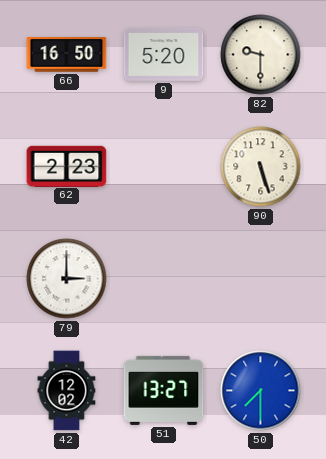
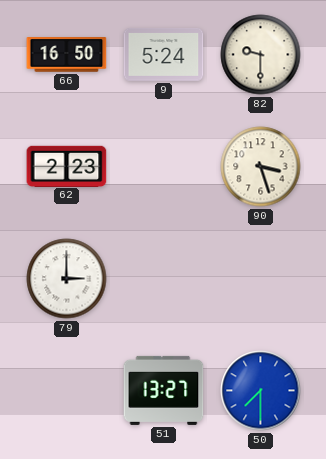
9: 5:20 -> 5:24
90: 5:27 -> 3:27
42: 12:02 -> none
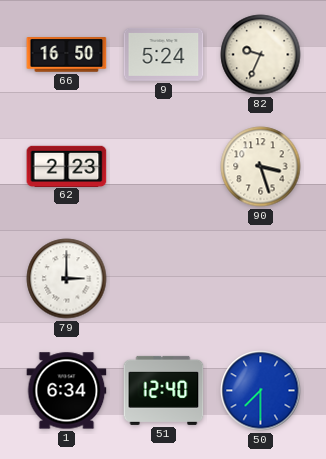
82: 9:30 -> 9:34
1: none -> 6:34
51: 13:27 -> 12:40
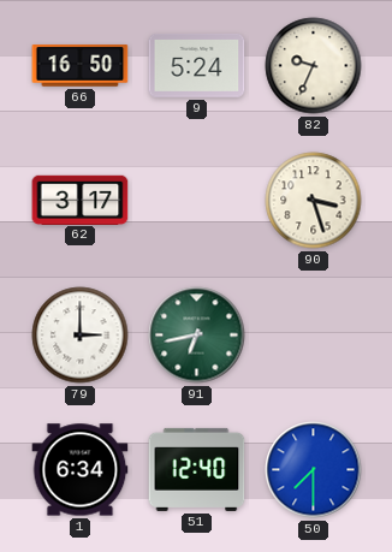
62: 2:23 -> 3:17
91: none -> 6:43
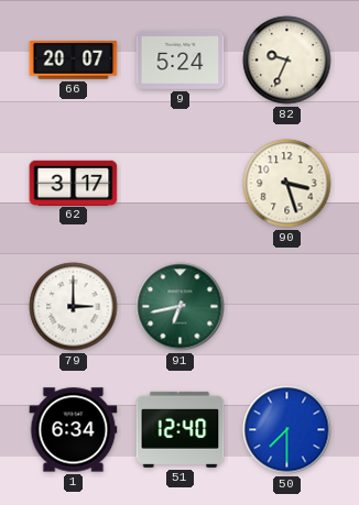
66: 16:50 -> 20:07
